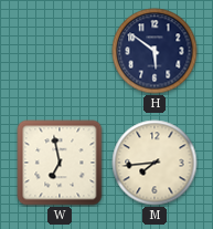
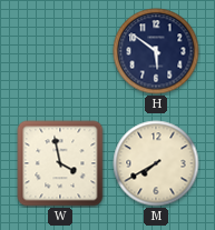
W: 6:58 -> 3:58
M: 7:44 -> 7:40
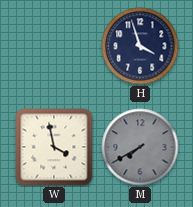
H: 5:51 -> 3:57
M dial: cream -> grey
